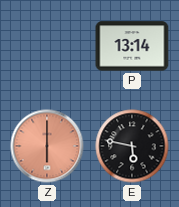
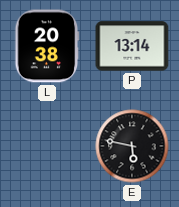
L: none -> 20:38
Z: 6:00 -> none
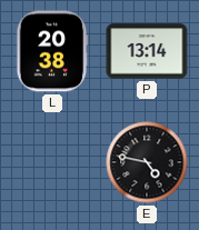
E: 5:47 -> 4:47
